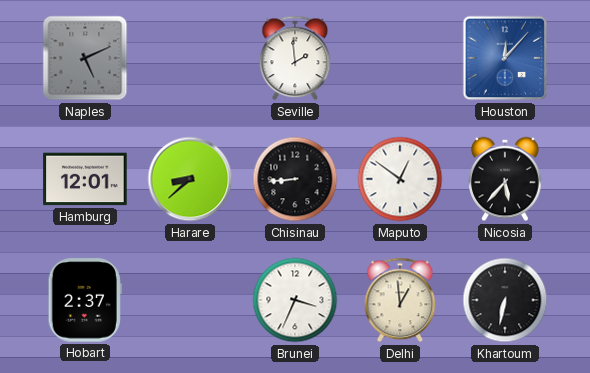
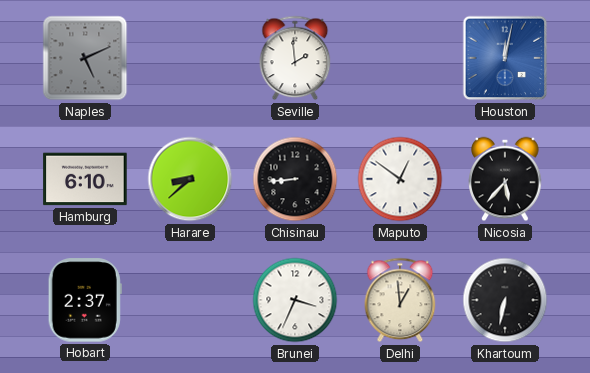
Houston: 12:07 -> 12:02
Hamburg: 12:01 -> 6:10
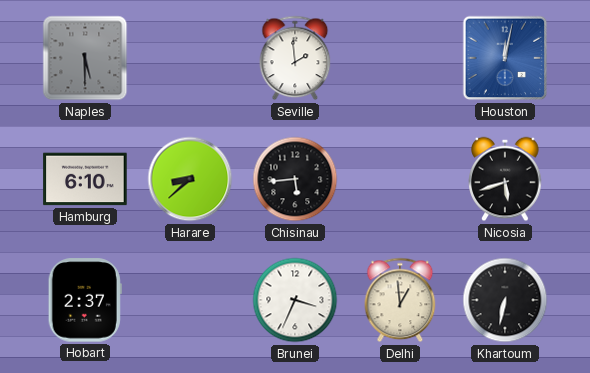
Naples: 5:11 -> 5:30
Chisinau: 8:44 -> 5:44
Maputo: 12:51 -> none
Nicosia: 5:37 -> 5:42
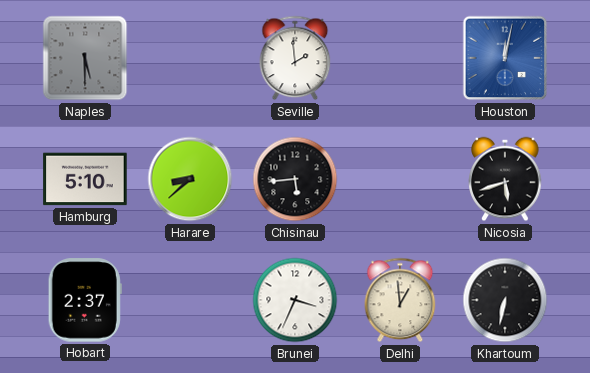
Hamburg: 6:10 -> 5:10
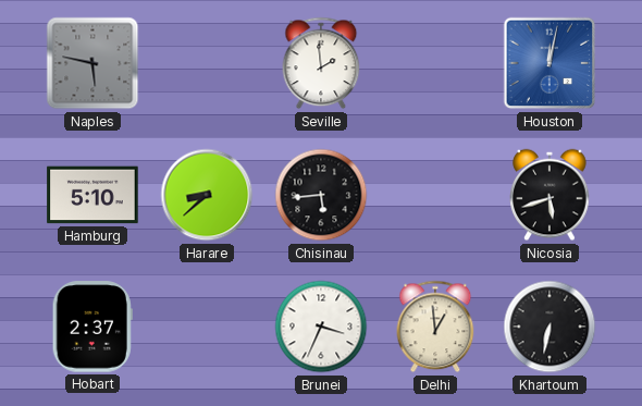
Naples: 5:30 -> 5:47
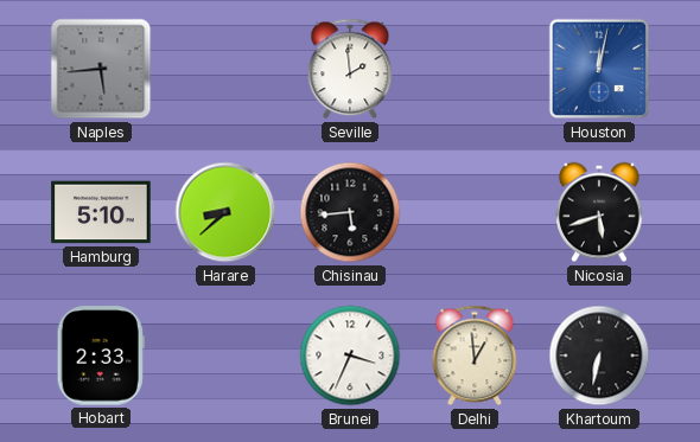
Naples: 5:47 -> 5:44
Hobart: 2:37 -> 2:33
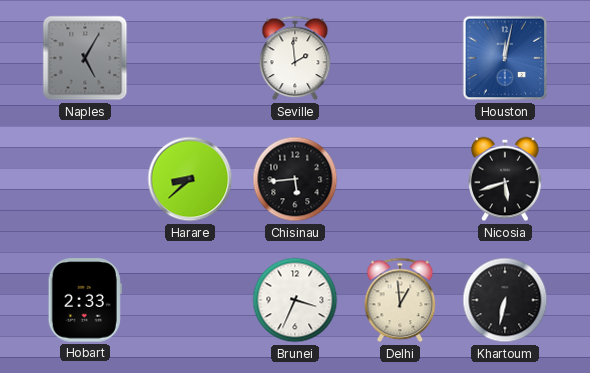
Naples: 5:44 -> 5:05
Hamburg: 5:10 -> none
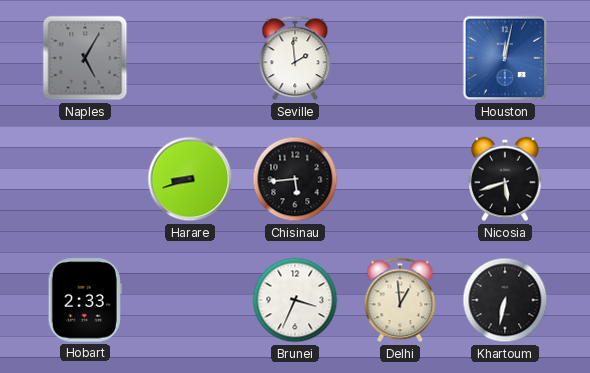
Harare: 8:38 -> 8:42
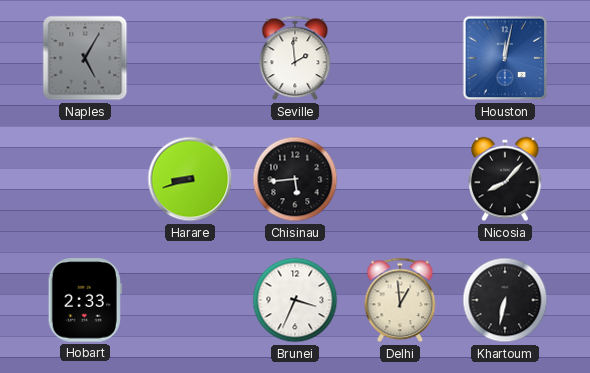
Nicosia: 5:42 -> 8:07
